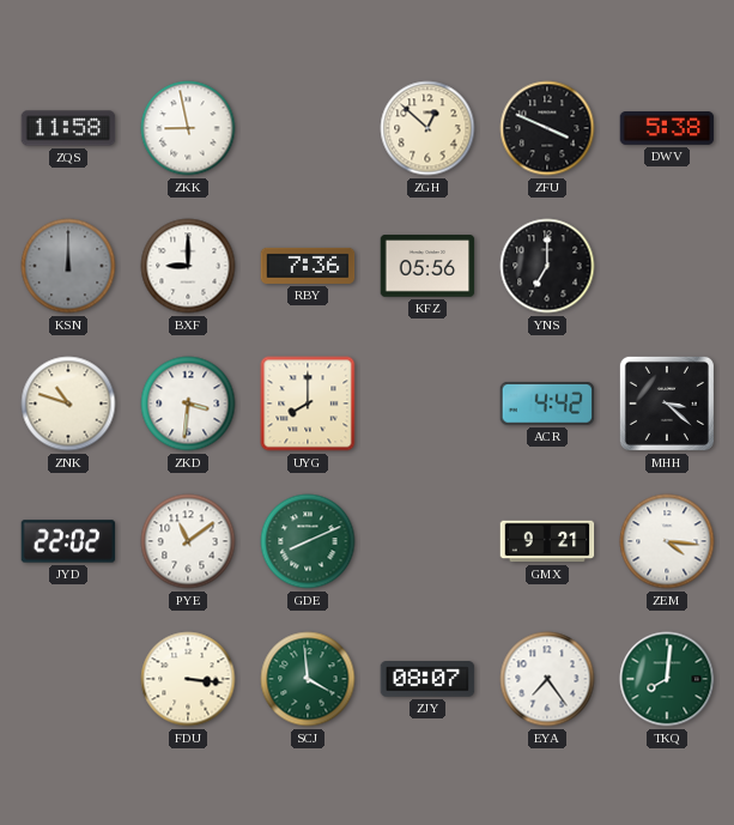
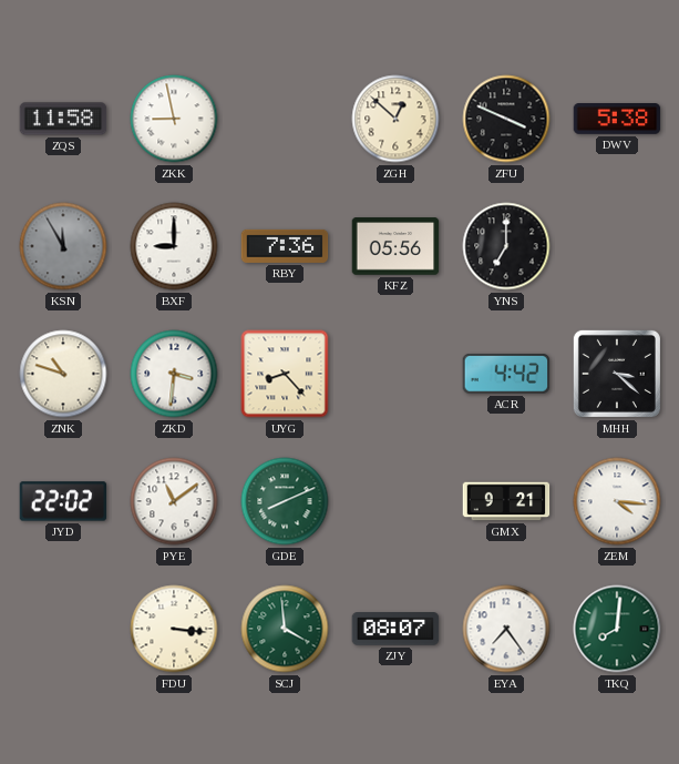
KSN: 12:00 -> 11:55
UYG: 8:00 -> 8:23
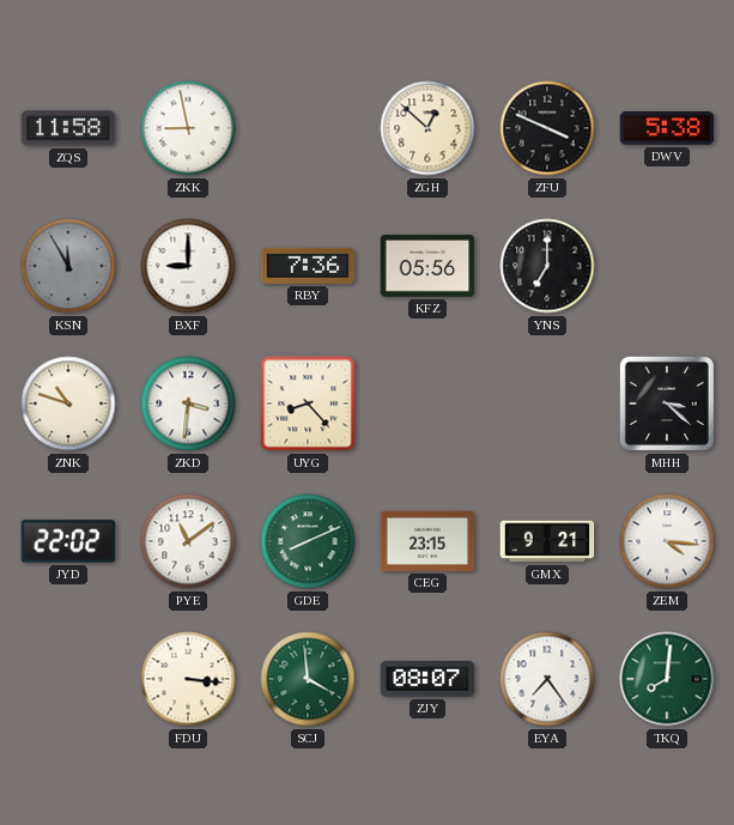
ACR: 4:42 -> none
CEG: none -> 23:15
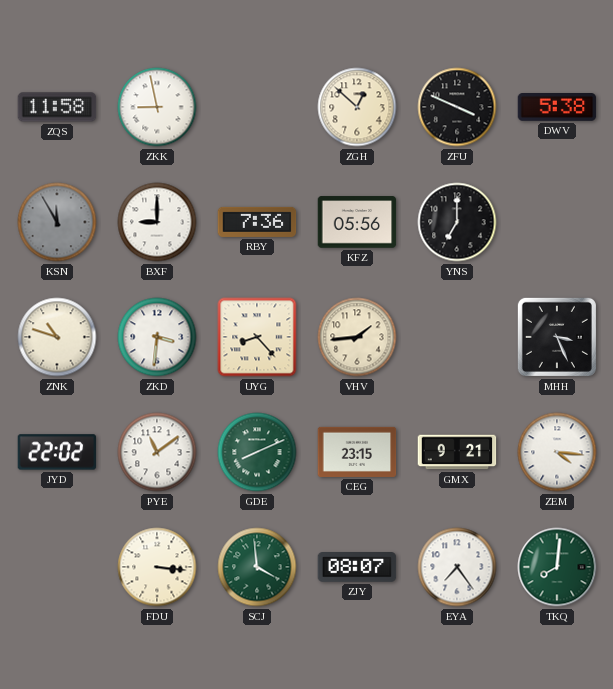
VHV: none -> 1:44
MHH: 3:22 -> 3:26
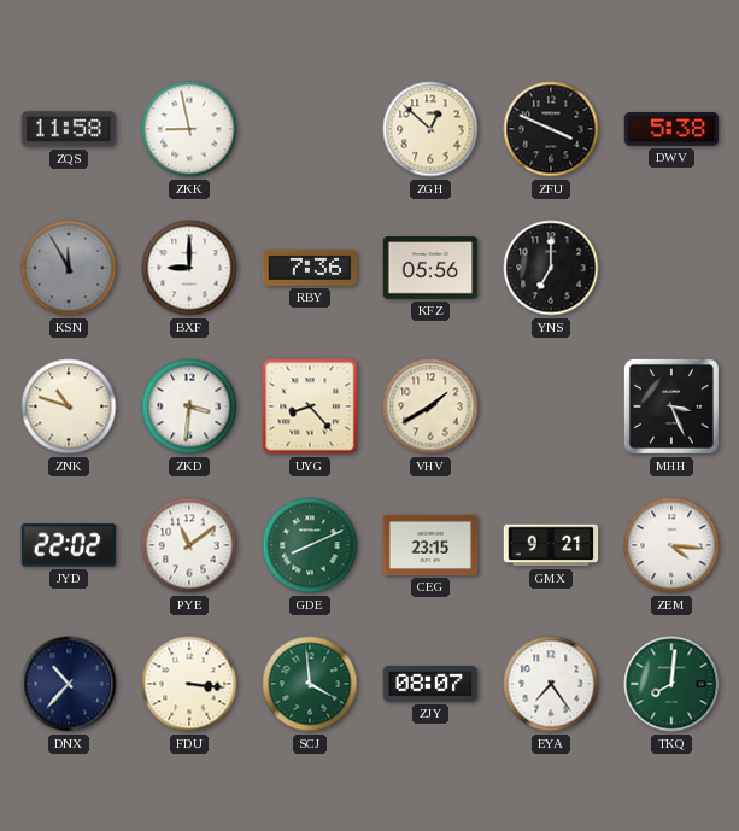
VHV: 1:44 -> 1:40
DNX: none -> 10:37
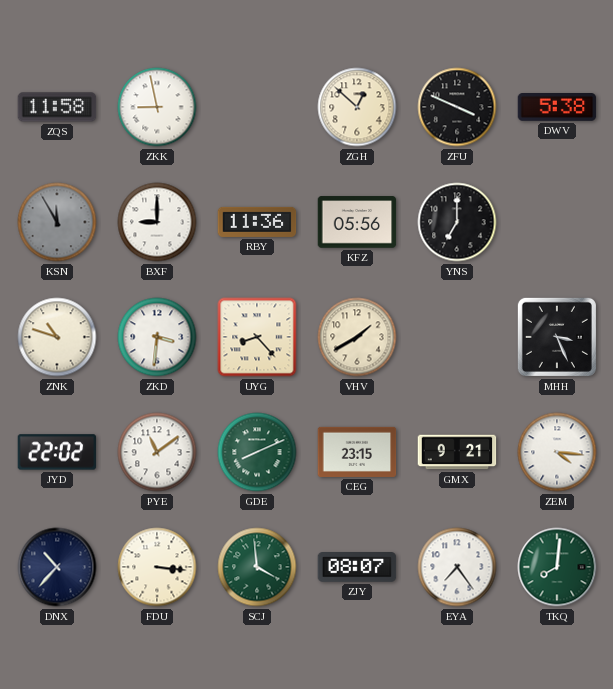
RBY: 7:36 -> 11:36
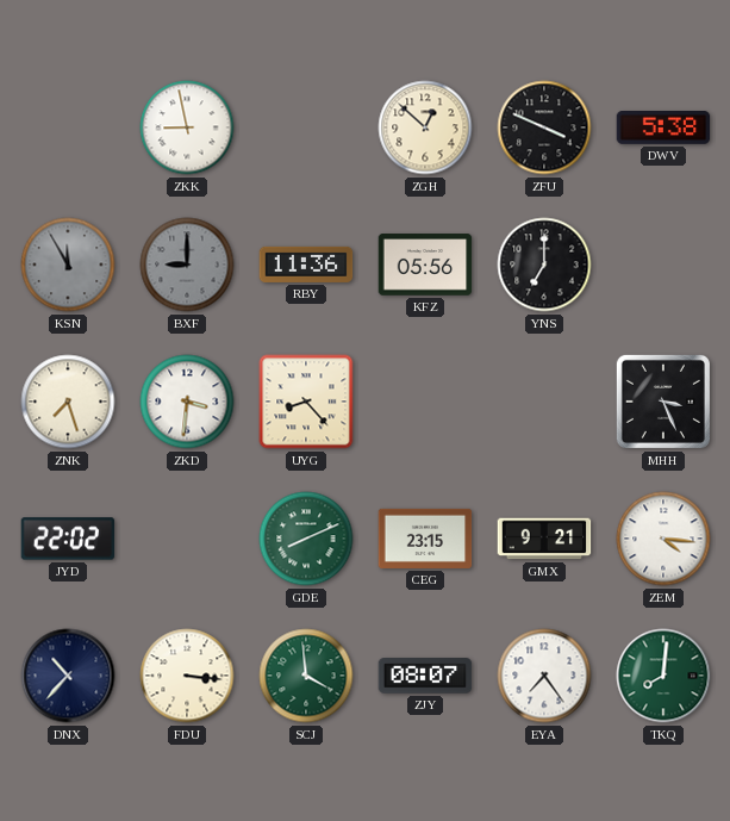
ZQS: 11:58 -> none
BXF dial: white -> grey
ZNK: 10:48 -> 7:27
VHV: 1:40 -> none
PYE: 11:09 -> none
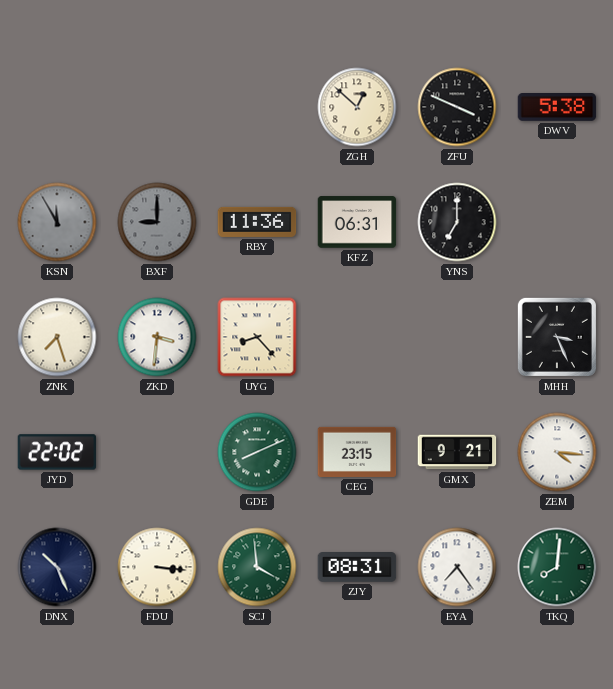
ZKK: 8:58 -> none
KFZ: 05:56 -> 06:31
DNX: 10:37 -> 10:26
ZJY: 08:07 -> 08:31
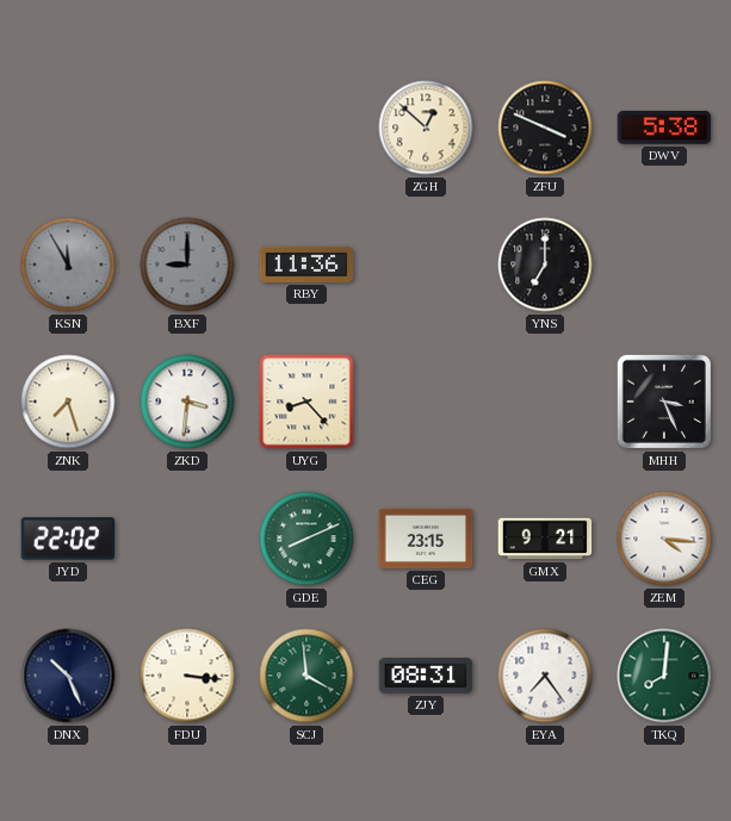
KFZ: 06:31 -> none
